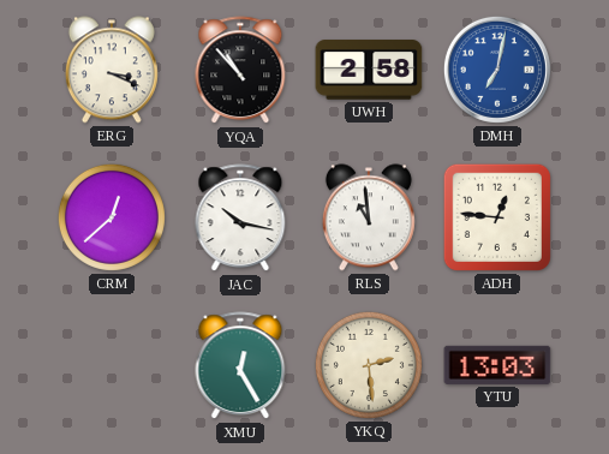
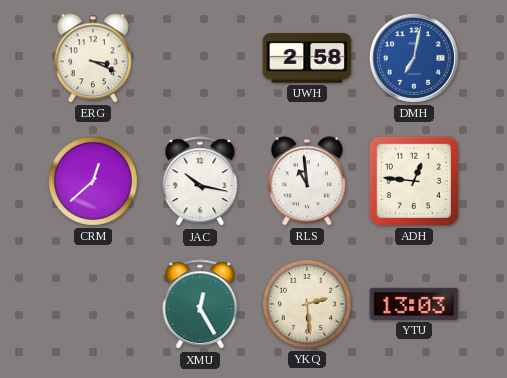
YQA: 10:53 -> none
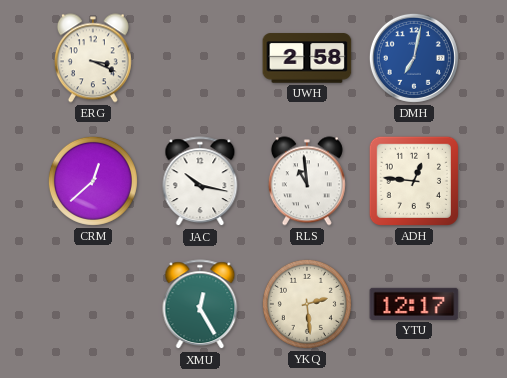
YTU: 13:03 -> 12:17
